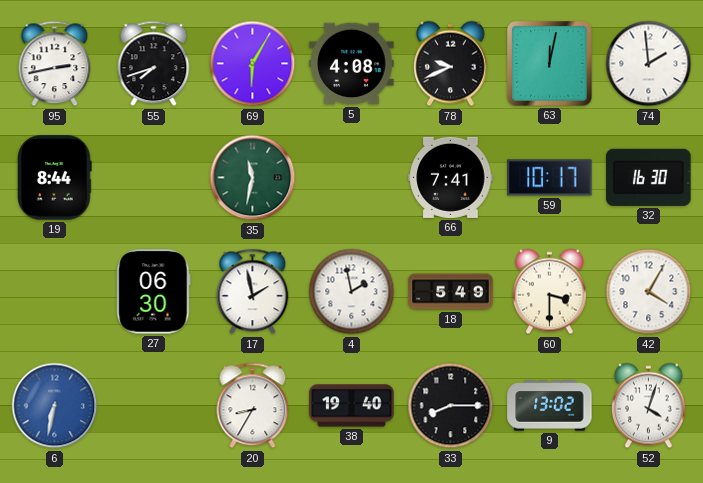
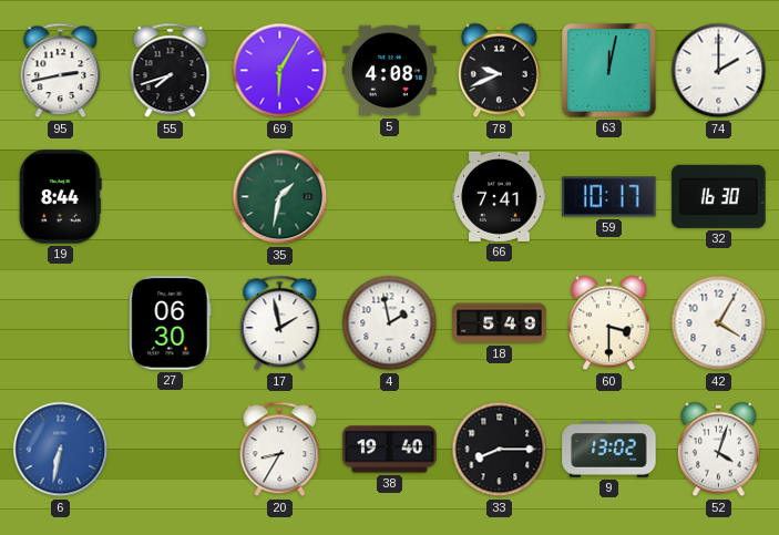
74: 1:59 -> 2:00
35: 11:32 -> 1:32
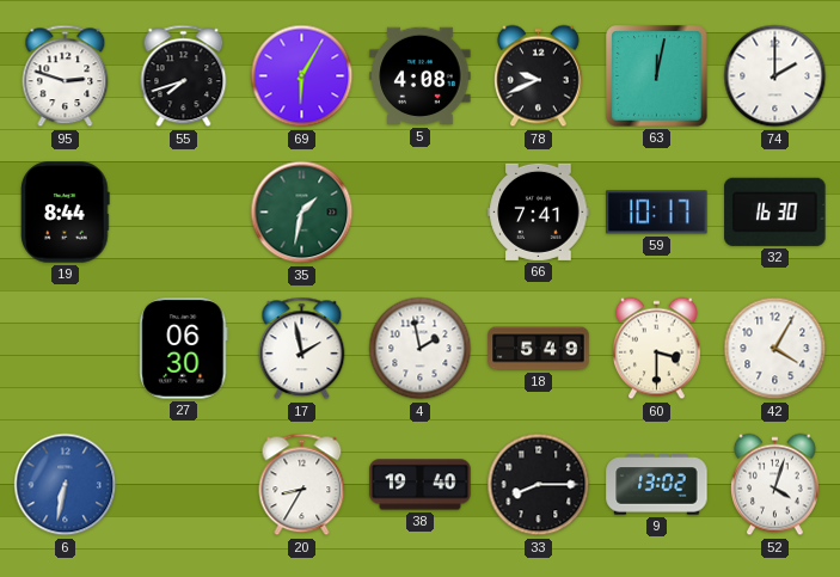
95: 2:43 -> 2:48
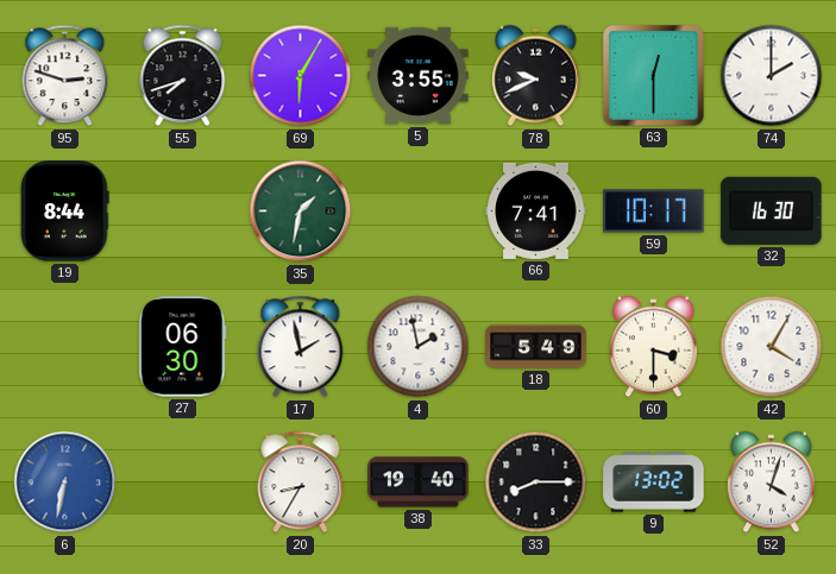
5: 4:08 -> 3:55
63: 12:02 -> 12:30
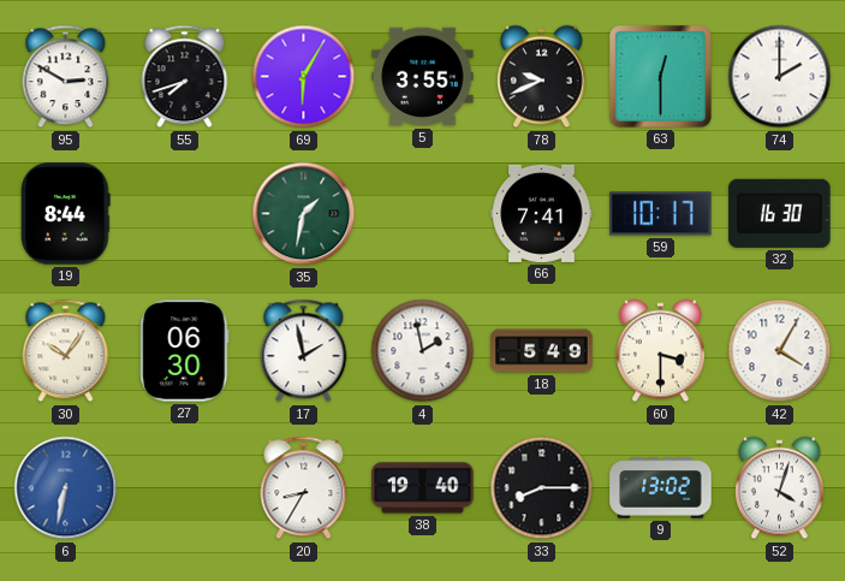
95: 2:48 -> 2:50
30: none -> 10:06
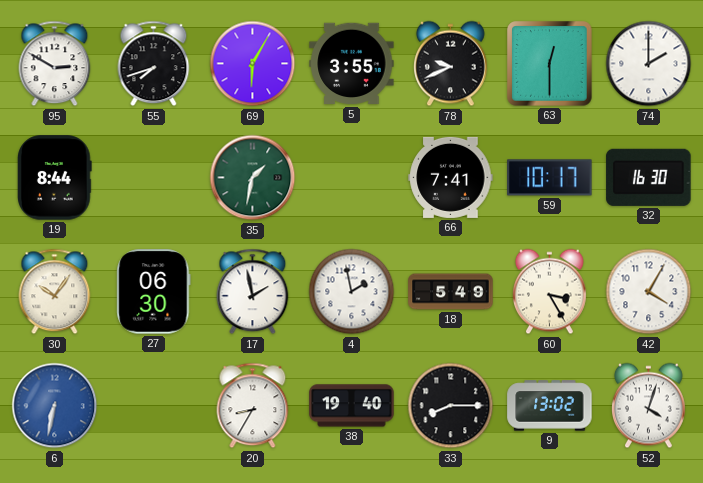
60: 3:30 -> 3:25
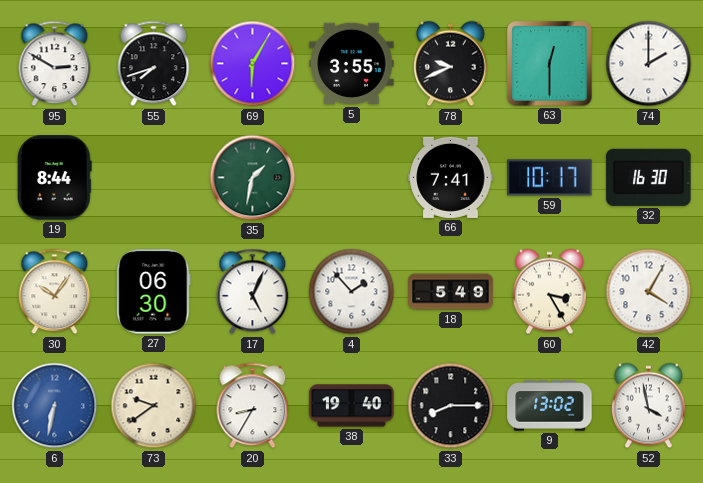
17: 1:58 -> 5:04
4: 1:58 -> 1:53
73: none -> 9:39
52: 4:03 -> 3:58
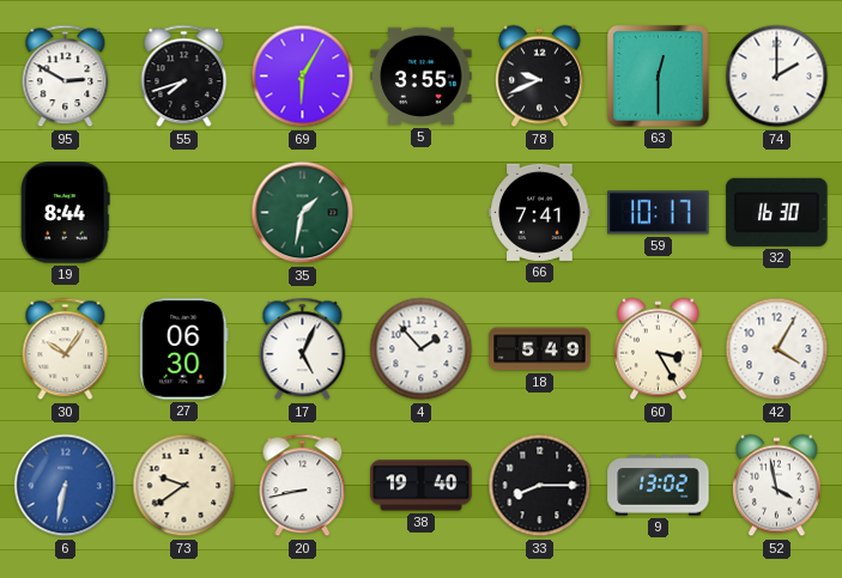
20: 8:35 -> 8:43
